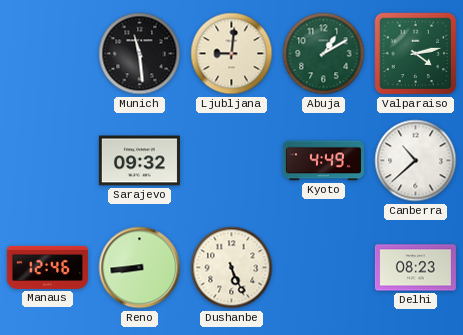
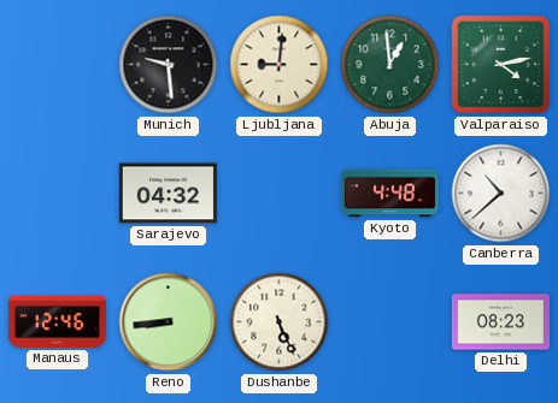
Munich: 11:29 -> 9:29
Abuja: 1:10 -> 12:59
Sarajevo: 09:32 -> 04:32
Kyoto: 4:49 -> 4:48
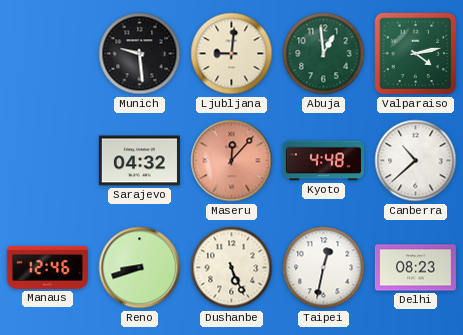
Maseru: none -> 12:07
Reno: 8:44 -> 8:42
Taipei: none -> 12:32
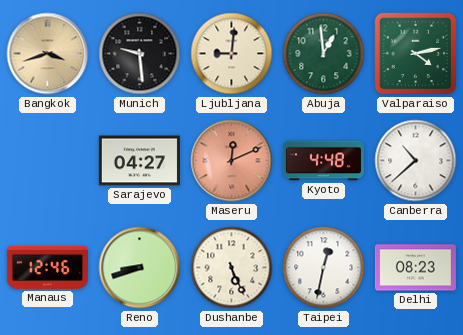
Bangkok: none -> 3:42
Sarajevo: 04:32 -> 04:27
Maseru: 12:07 -> 12:11
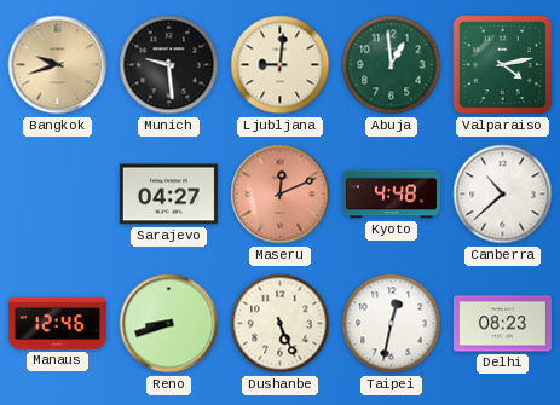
Bangkok: 3:42 -> 9:42
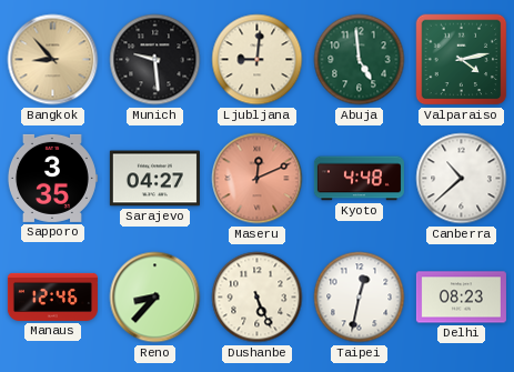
Bangkok: 9:42 -> 8:53
Abuja: 12:59 -> 4:59
Sapporo: none -> 3:35
Reno: 8:42 -> 8:37
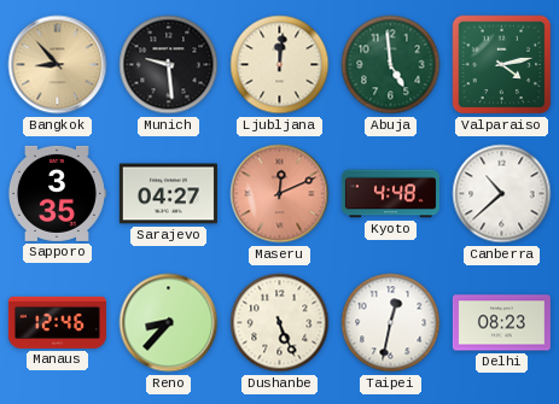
Ljubljana: 9:01 -> 12:01
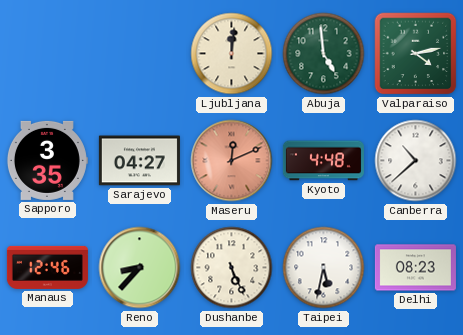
Bangkok: 8:53 -> none
Munich: 9:29 -> none
Taipei: 12:32 -> 5:32
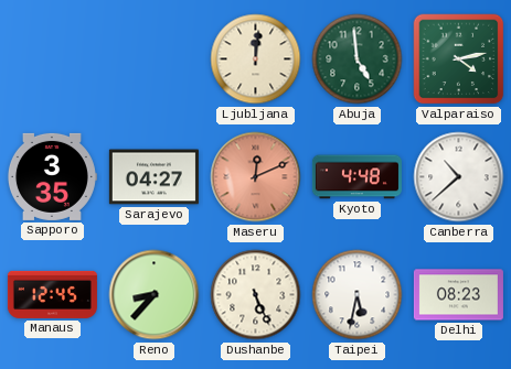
Manaus: 12:46 -> 12:45
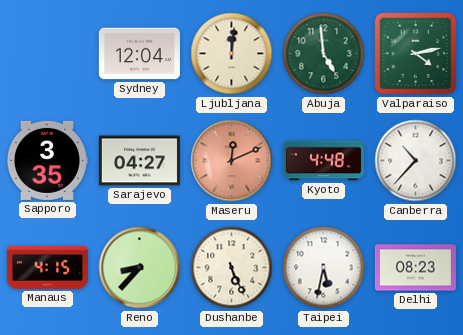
Sydney: none -> 12:04
Canberra: 10:38 -> 10:37
Manaus: 12:45 -> 4:15
